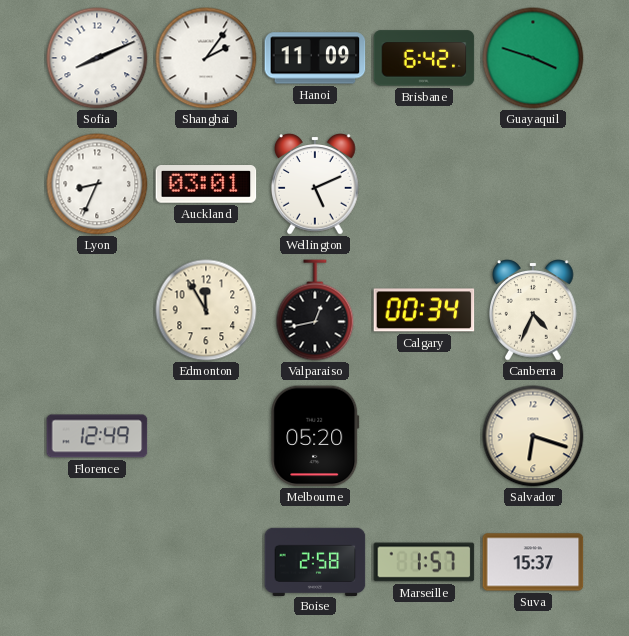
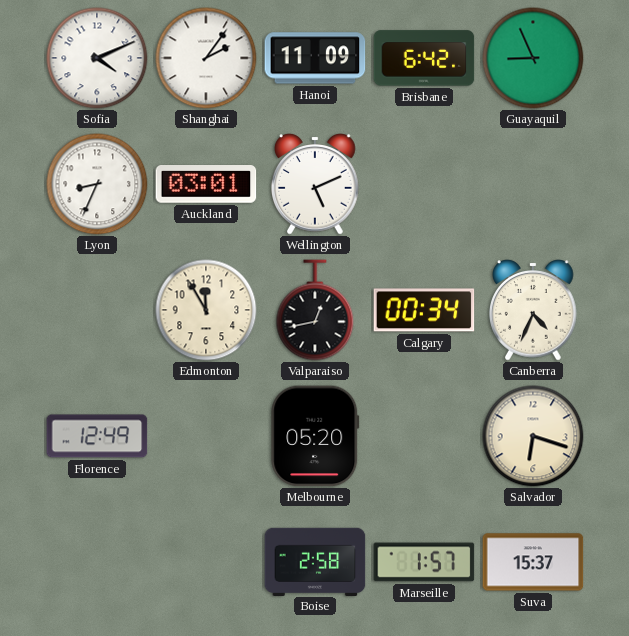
Sofia: 8:11 -> 4:11
Guayaquil: 3:48 -> 8:56
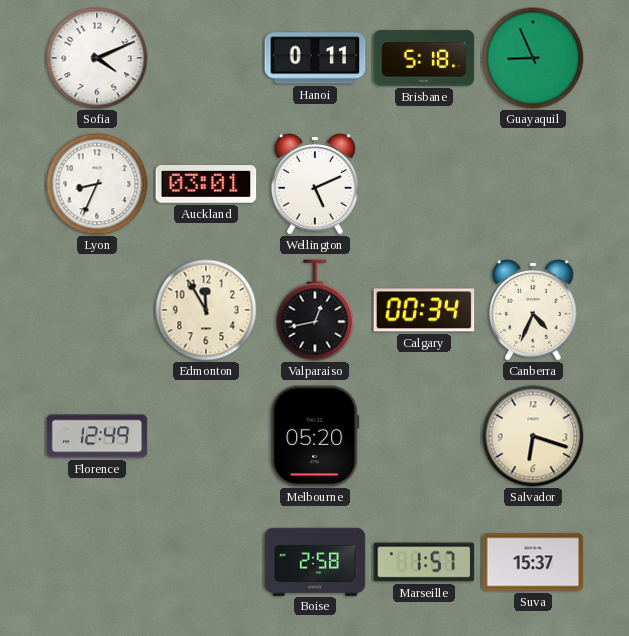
Shanghai: 2:06 -> none
Hanoi: 11:09 -> 0:11
Brisbane: 6:42 -> 5:18
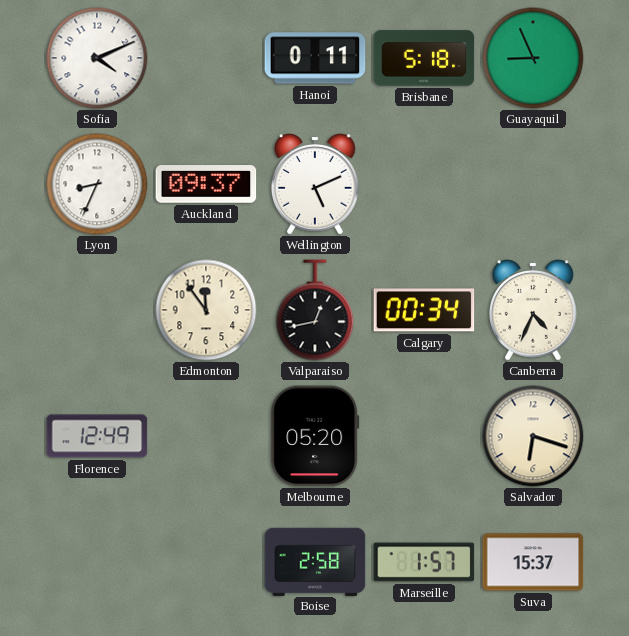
Auckland: 03:01 -> 09:37
Edmonton: 11:55 -> 11:54
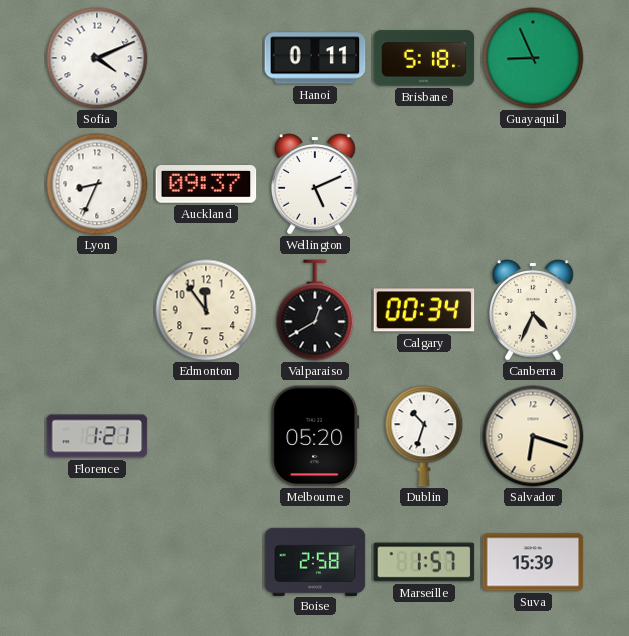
Valparaiso: 12:43 -> 12:40
Florence: 12:49 -> 1:21
Dublin: none -> 10:33
Suva: 15:37 -> 15:39
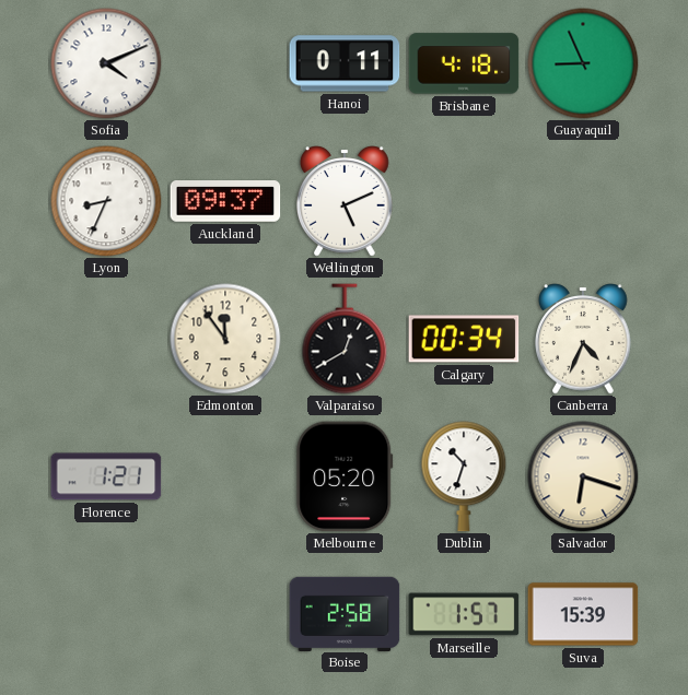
Brisbane: 5:18 -> 4:18
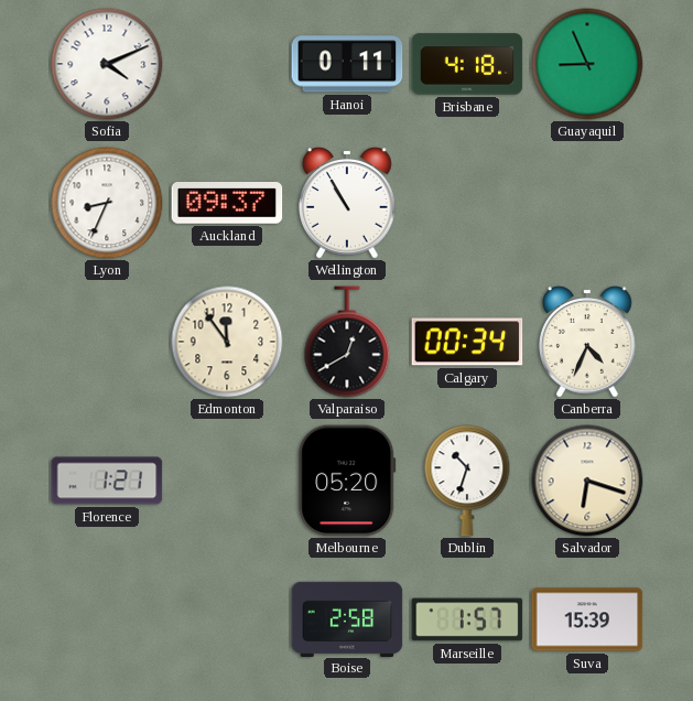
Wellington: 5:11 -> 10:55
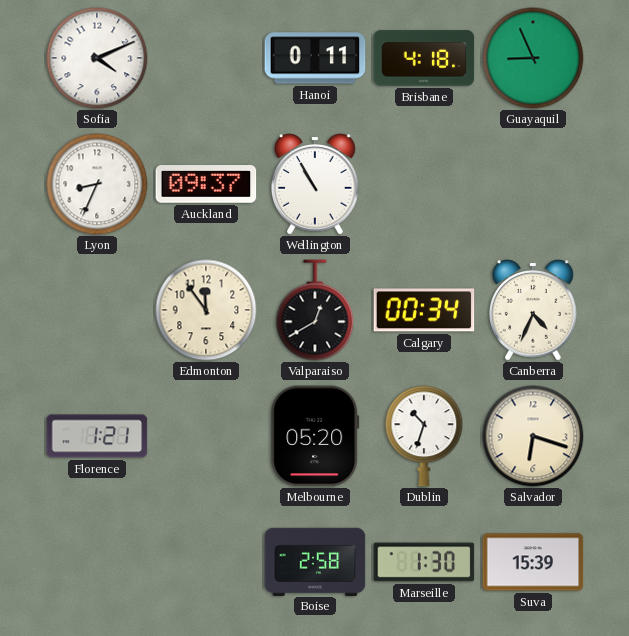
Marseille: 1:57 -> 1:30
